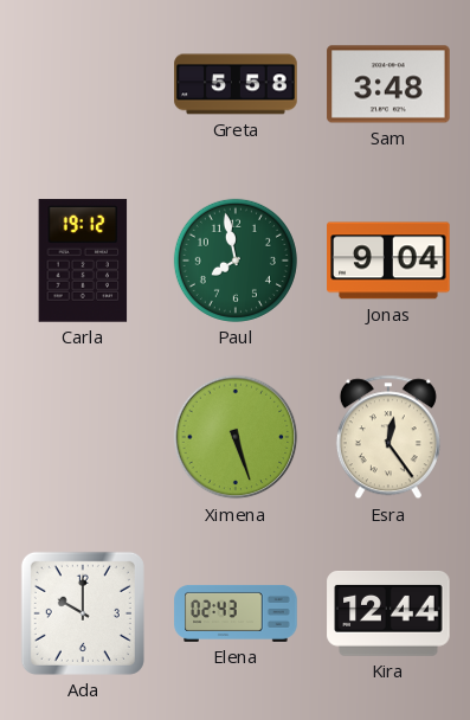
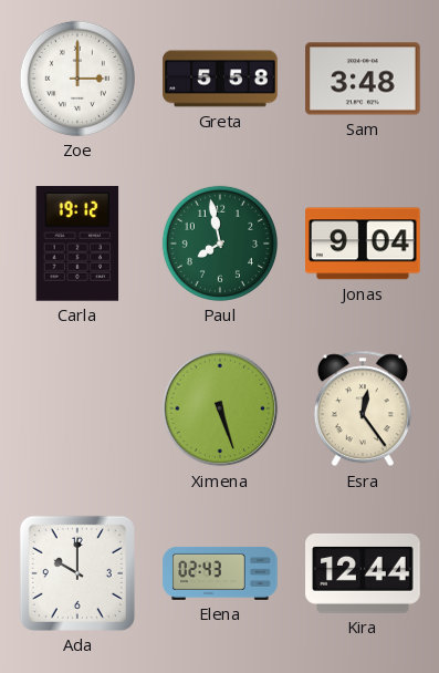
Zoe: none -> 3:00
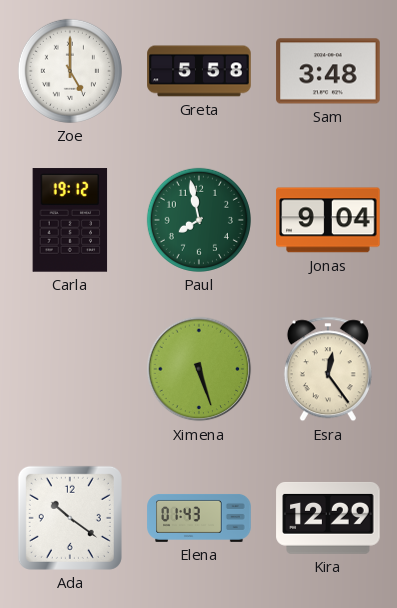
Zoe: 3:00 -> 5:00
Ada: 10:00 -> 10:21
Elena: 02:43 -> 01:43
Kira: 12:44 -> 12:29
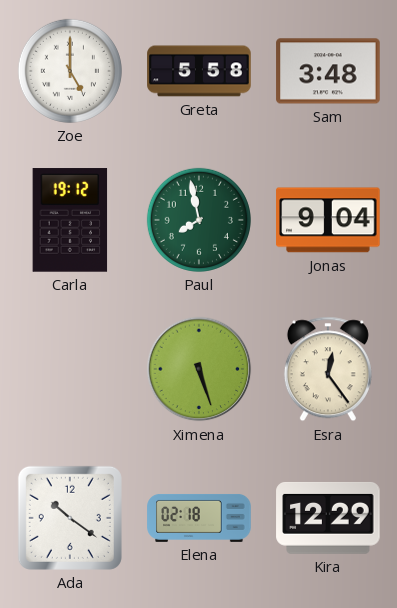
Elena: 01:43 -> 02:18
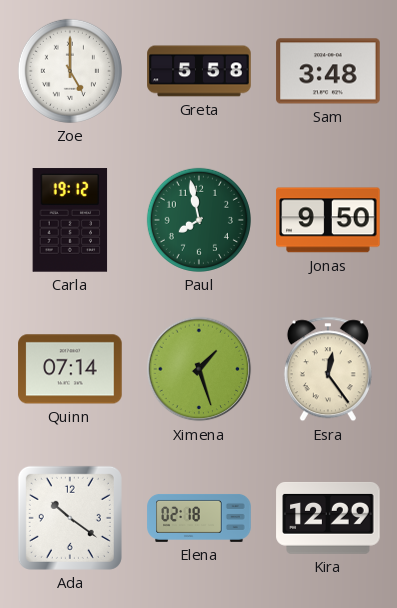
Jonas: 9:04 -> 9:50
Quinn: none -> 07:14
Ximena: 5:27 -> 1:27
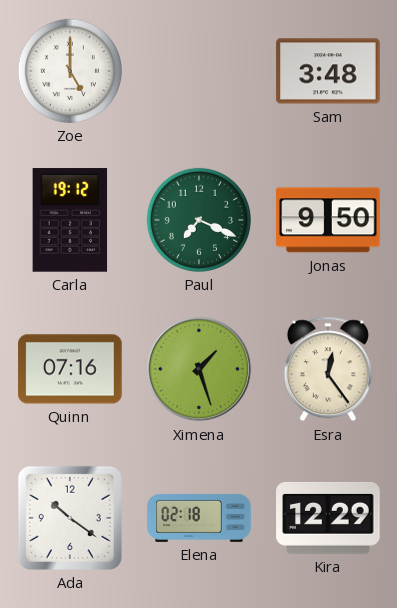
Greta: 5:58 -> none
Paul: 7:58 -> 7:19
Quinn: 07:14 -> 07:16
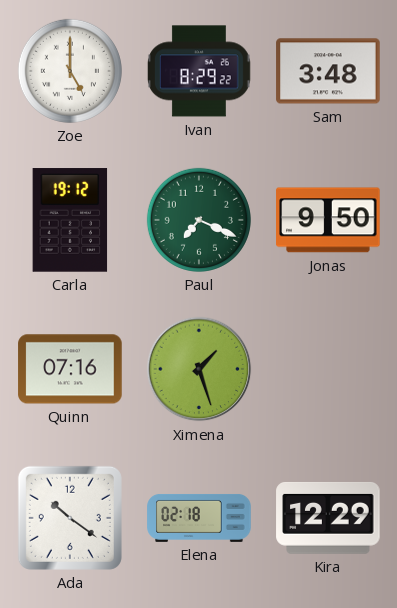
Ivan: none -> 8:29
Esra: 12:24 -> none
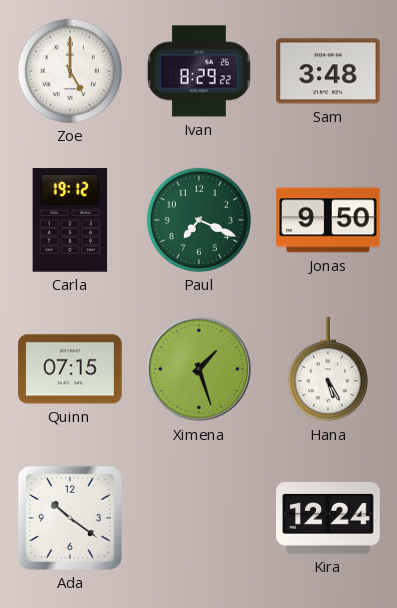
Quinn: 07:16 -> 07:15
Hana: none -> 5:25
Elena: 02:18 -> none
Kira: 12:29 -> 12:24
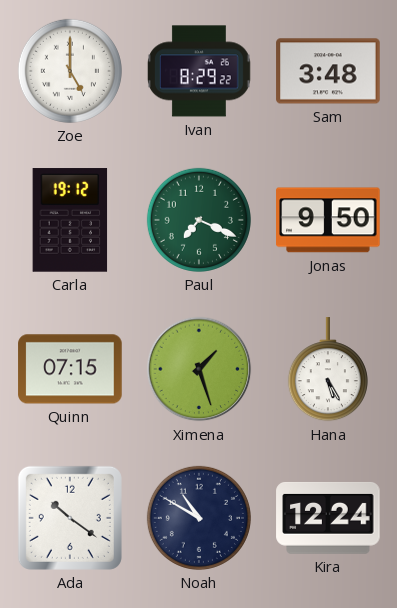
Noah: none -> 10:50
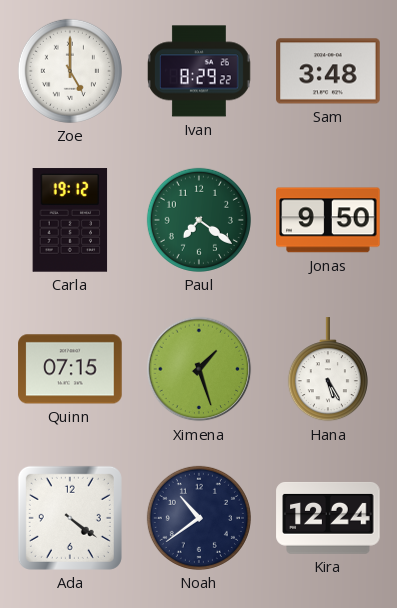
Paul: 7:19 -> 7:21
Ada: 10:21 -> 4:21
Noah: 10:50 -> 10:39
